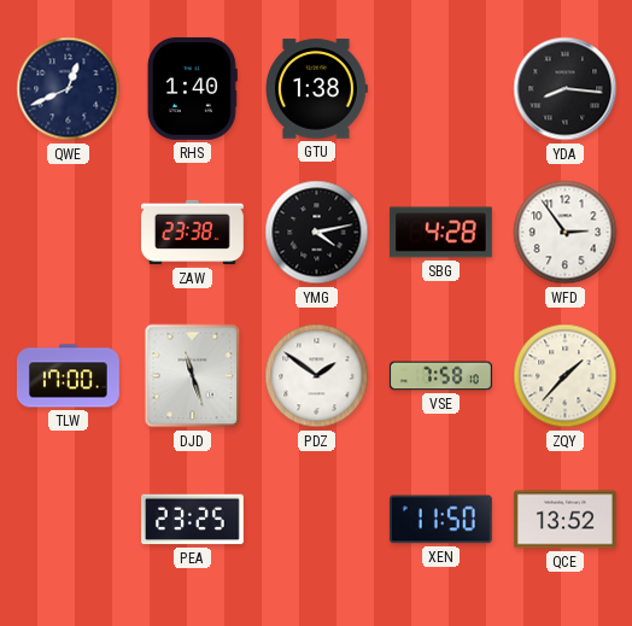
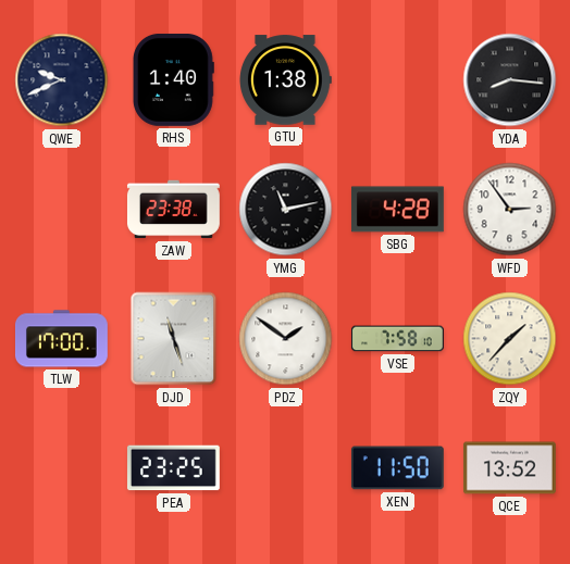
QWE: 12:41 -> 9:41
YMG: 4:13 -> 11:13
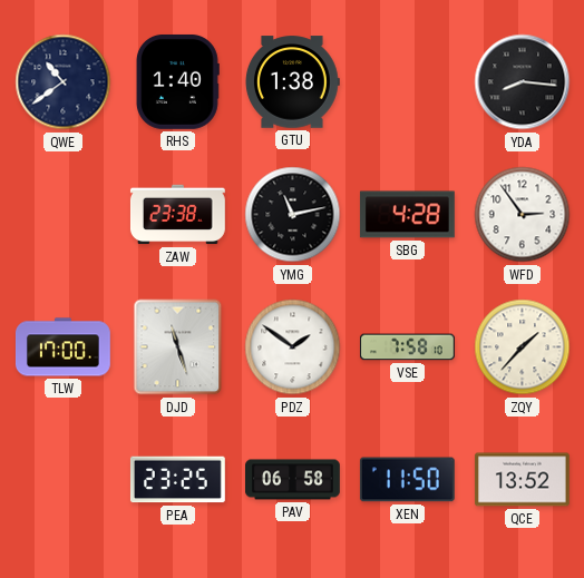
QWE: 9:41 -> 10:39
PAV: none -> 06:58
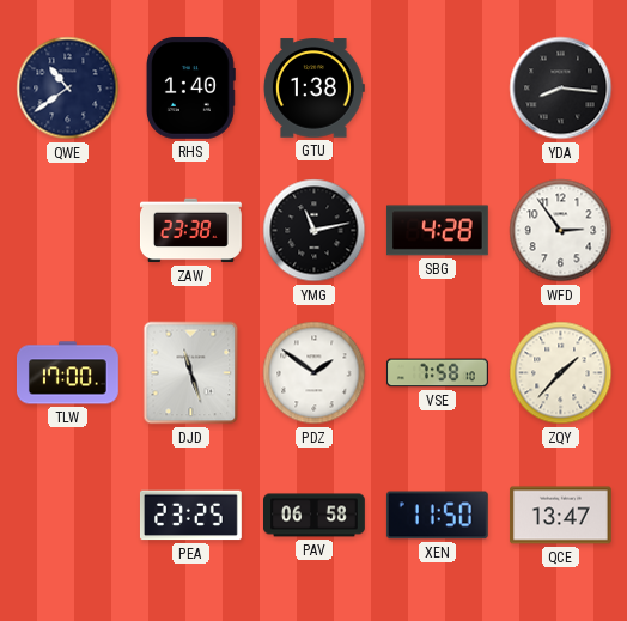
QCE: 13:52 -> 13:47
